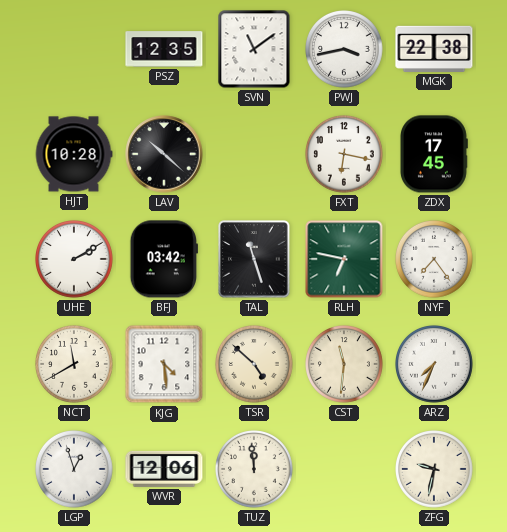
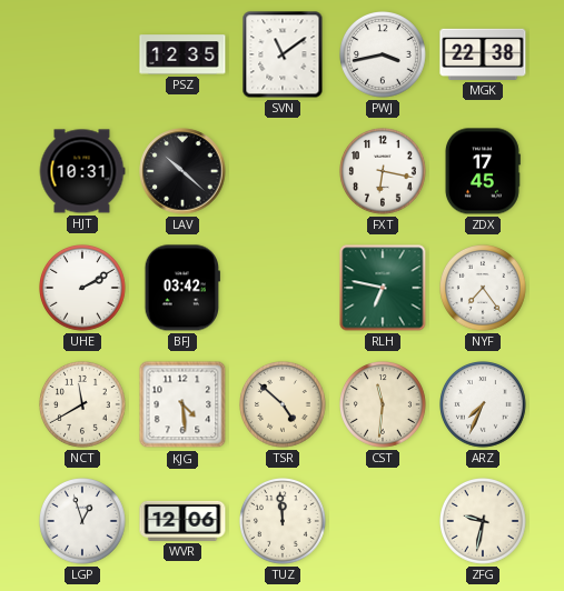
HJT: 10:28 -> 10:31
TAL: 11:27 -> none
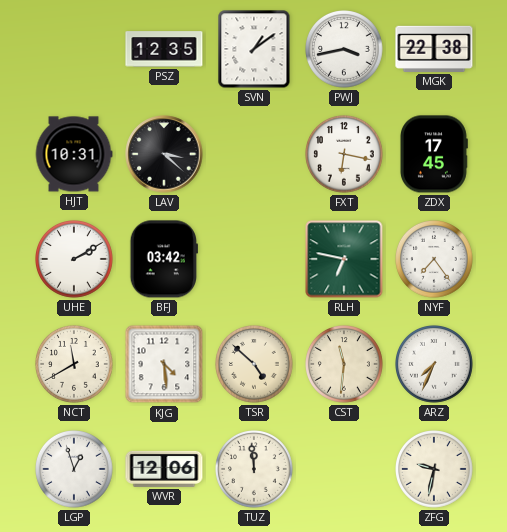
SVN: 11:09 -> 1:09
LAV: 10:22 -> 3:22
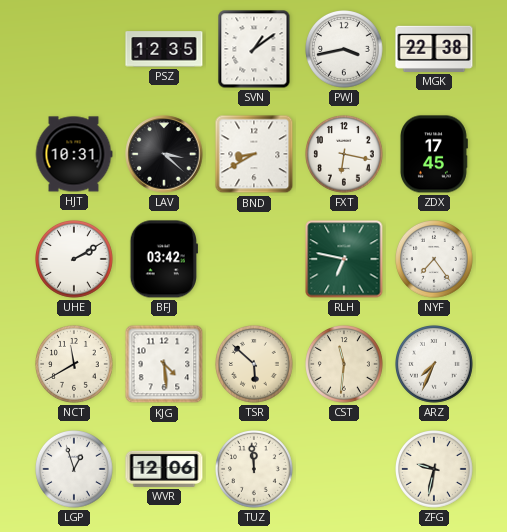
BND: none -> 8:40
TSR: 4:52 -> 5:52
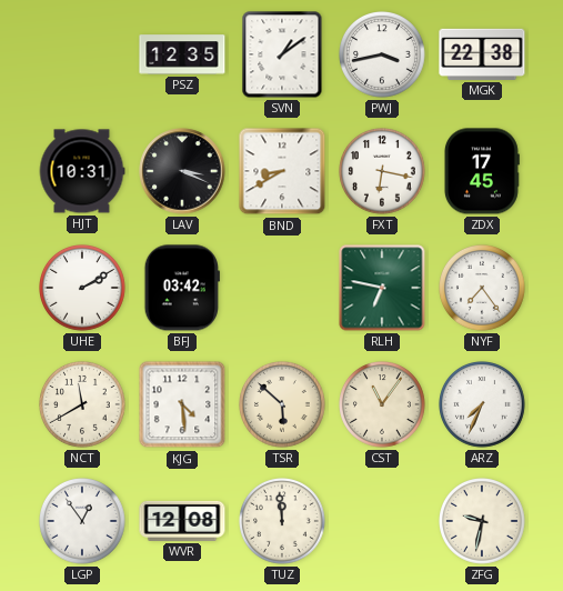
LAV: 3:22 -> 3:19
CST: 11:31 -> 11:06
LGP: 12:57 -> 12:54
WVR: 12:06 -> 12:08
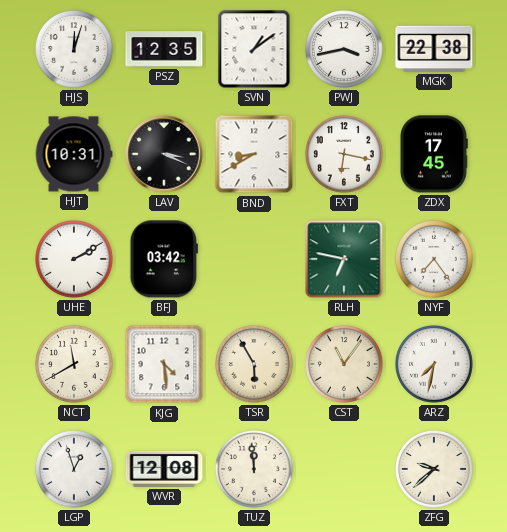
HJS: none -> 12:03
TSR: 5:52 -> 5:55
ARZ: 7:34 -> 7:32
LGP: 12:54 -> 12:57
ZFG: 9:32 -> 9:38
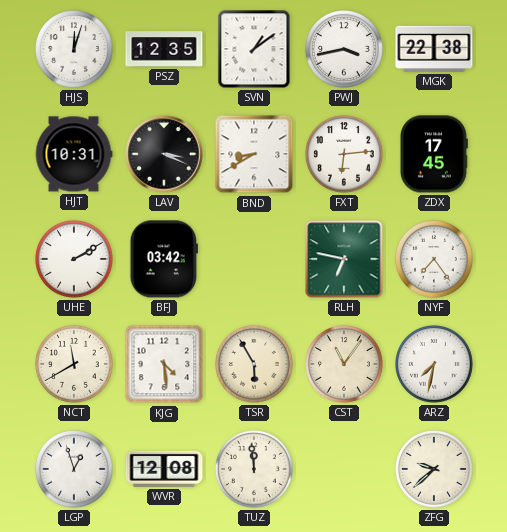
FXT: 6:17 -> 6:14
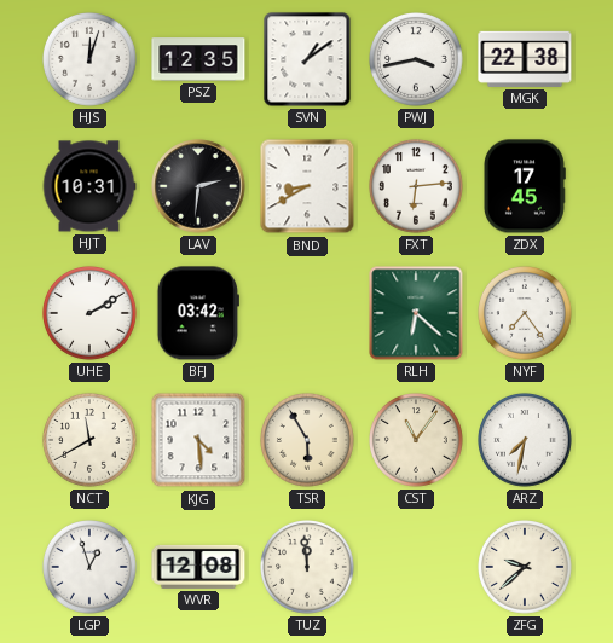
LAV: 3:19 -> 2:31
RLH: 6:47 -> 6:22
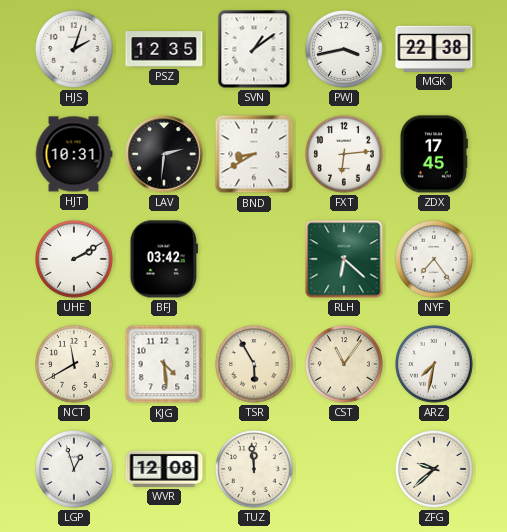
HJS: 12:03 -> 2:03
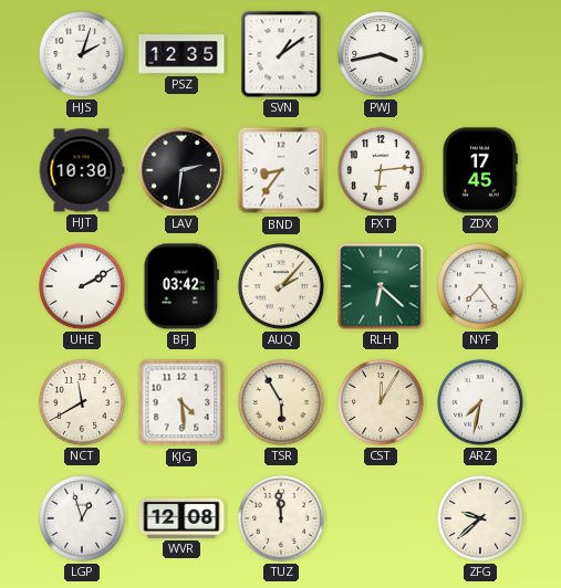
MGK: 22:38 -> none
HJT: 10:31 -> 10:30
BND: 8:40 -> 8:36
AUQ: none -> 2:07
CST: 11:06 -> 12:05
